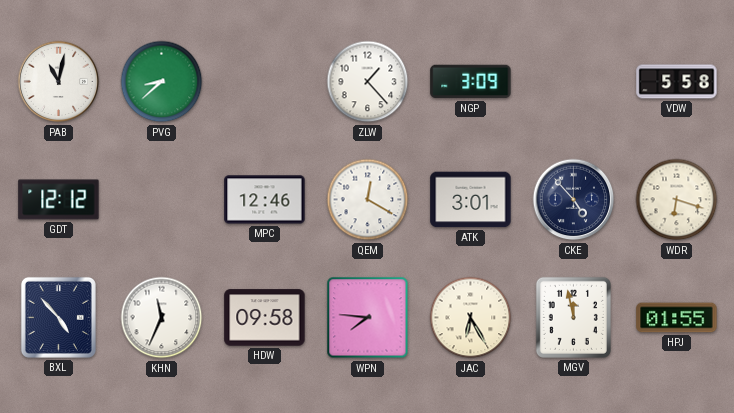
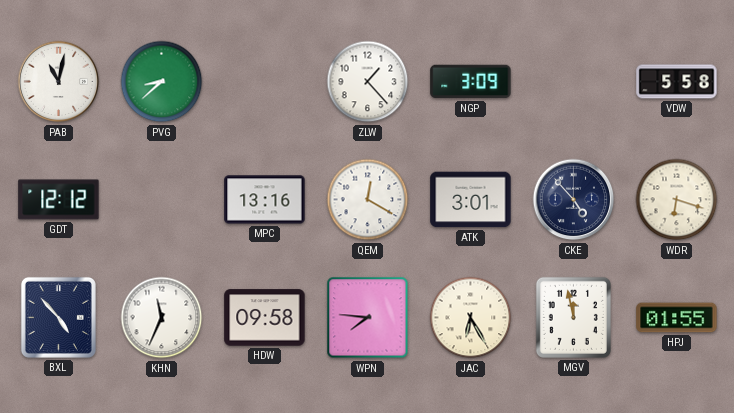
MPC: 12:46 -> 13:16
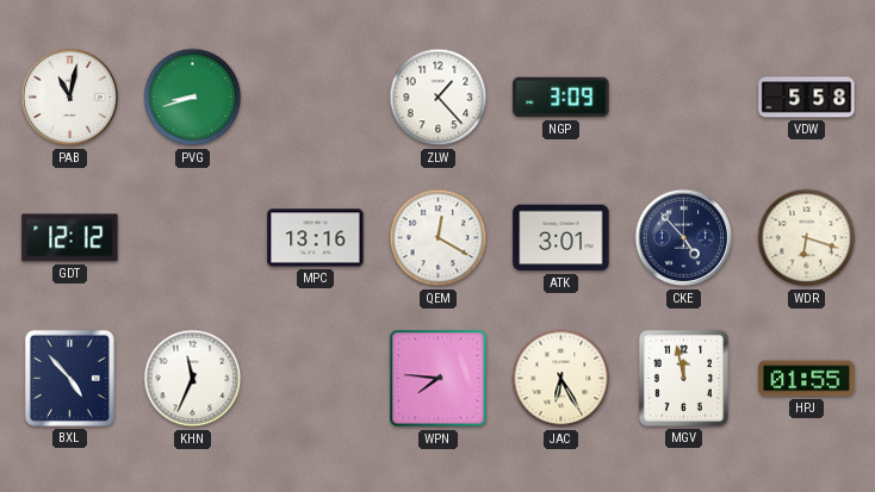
PVG: 8:38 -> 8:42
HDW: 09:58 -> none
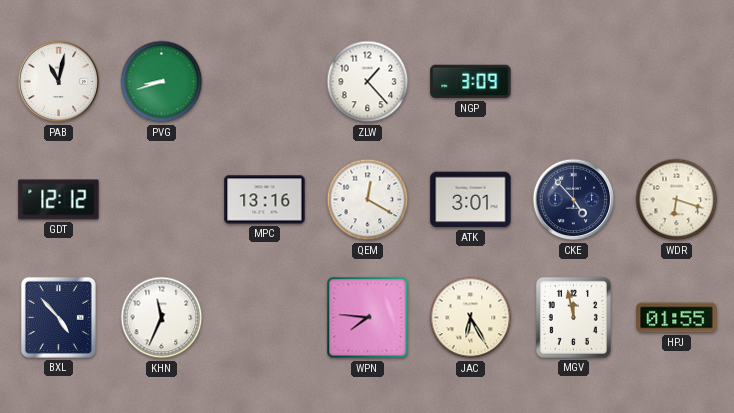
VDW: 5:58 -> none
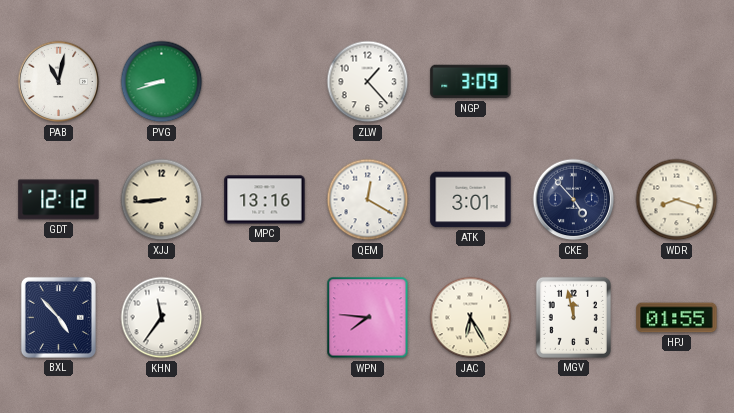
XJJ: none -> 8:44
WDR: 6:18 -> 8:18
KHN: 11:34 -> 11:36
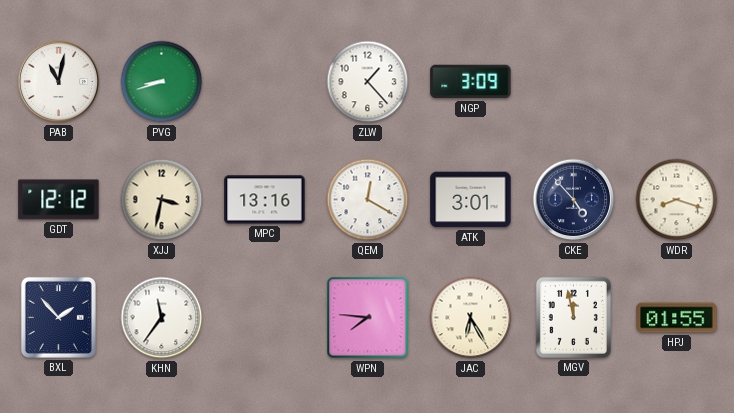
XJJ: 8:44 -> 3:32
BXL: 4:53 -> 1:53
